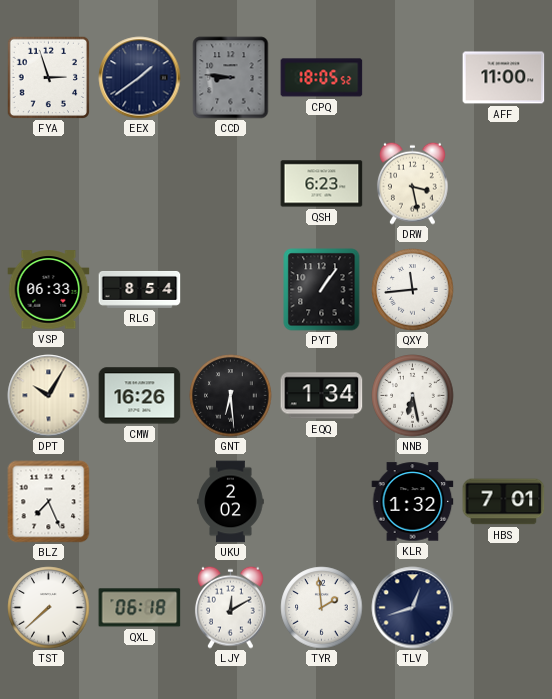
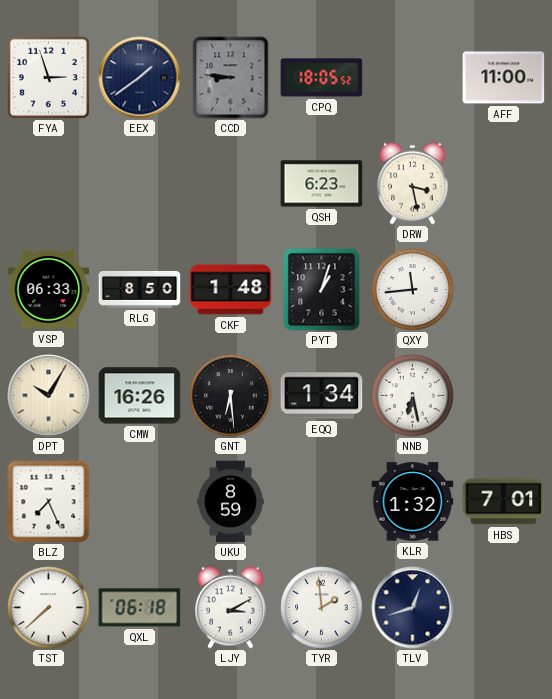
RLG: 8:54 -> 8:50
CKF: none -> 1:48
PYT: 1:06 -> 1:03
UKU: 2:02 -> 8:59
LJY: 12:10 -> 3:10
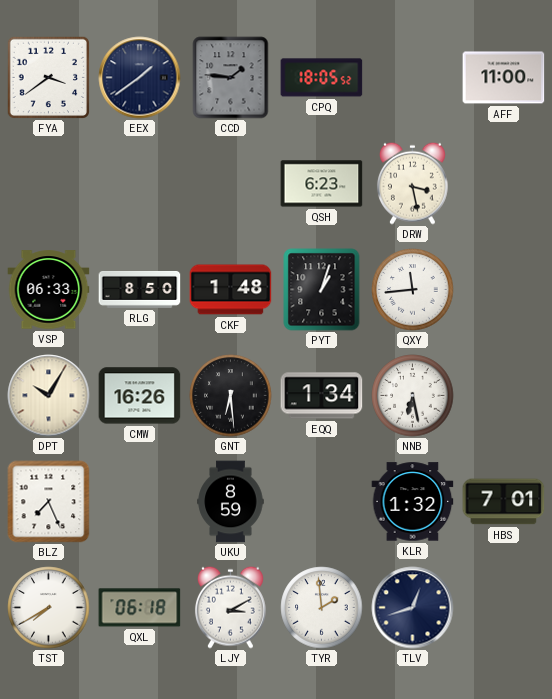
FYA: 2:57 -> 3:39
CCD: 8:46 -> 1:46
TST: 7:38 -> 7:40
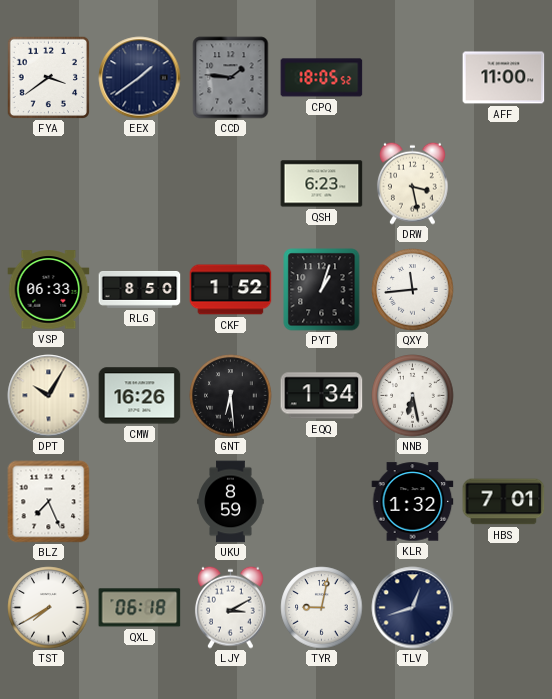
CKF: 1:48 -> 1:52
TYR: 1:59 -> 9:02
